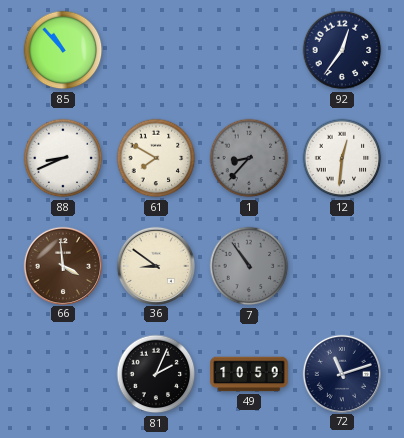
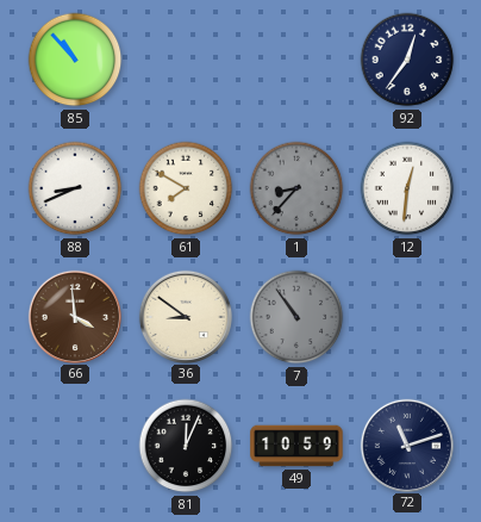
81: 2:04 -> 12:04
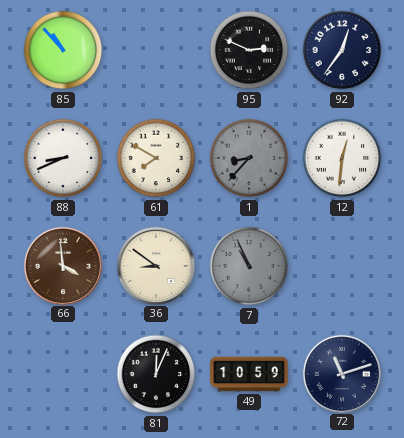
95: none -> 2:49
7: 10:54 -> 10:56
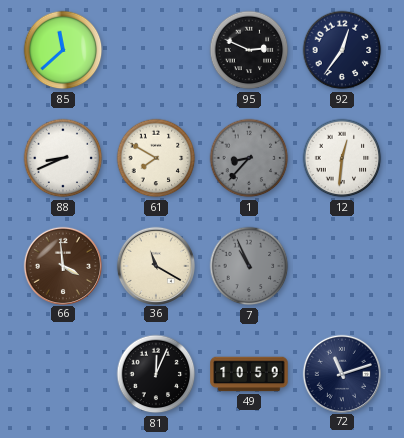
85: 10:53 -> 11:38
36: 8:51 -> 11:20
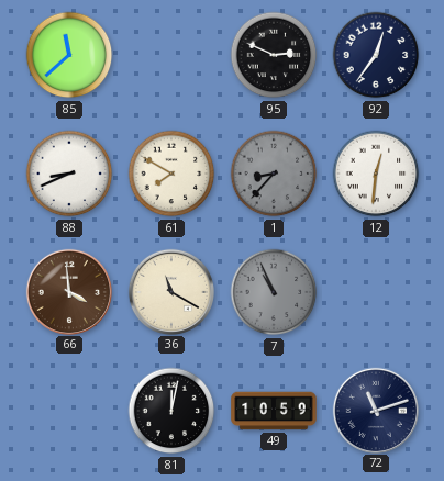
81: 12:04 -> 12:02
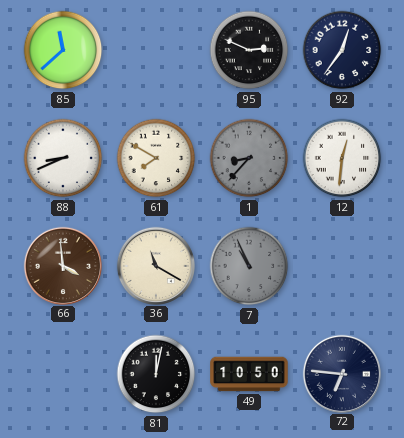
49: 10:59 -> 10:50
72: 11:12 -> 6:46
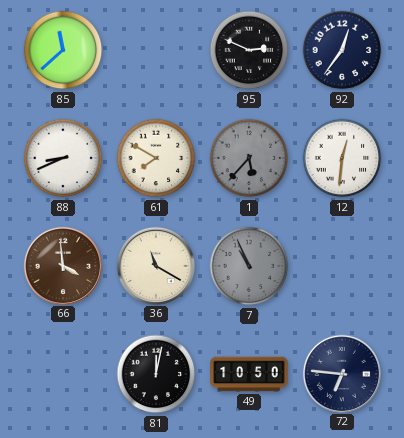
1: 8:37 -> 5:37
